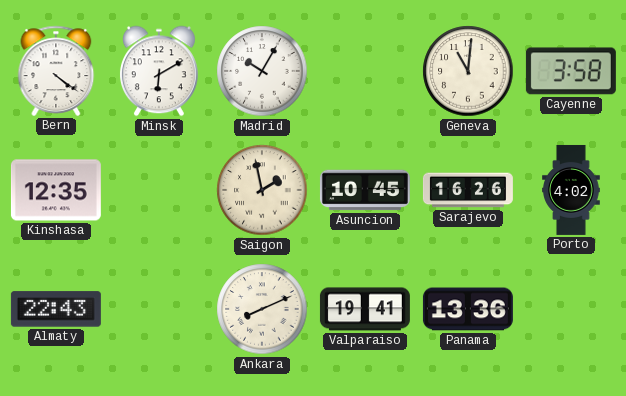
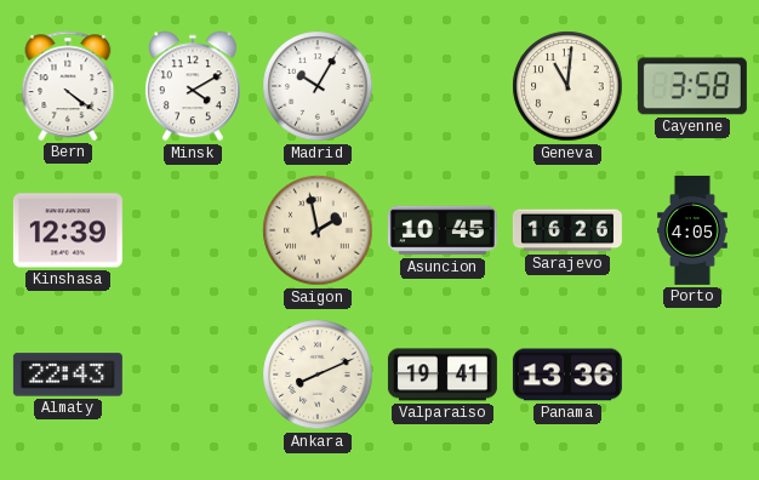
Minsk: 6:10 -> 4:10
Kinshasa: 12:35 -> 12:39
Porto: 4:02 -> 4:05
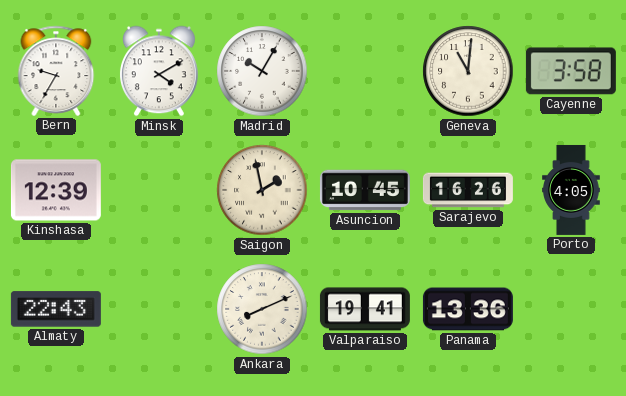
Bern: 4:21 -> 9:35
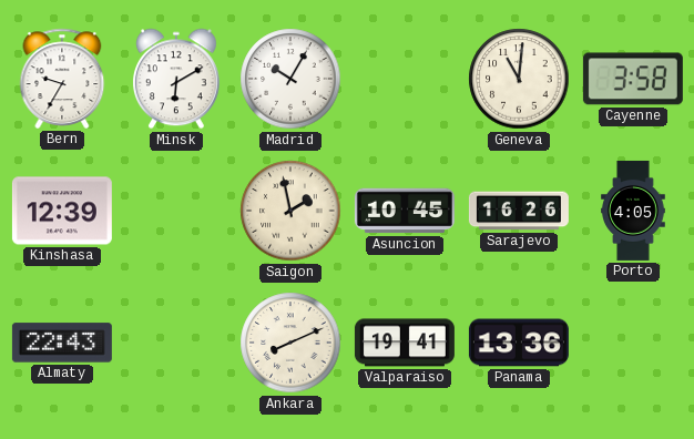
Minsk: 4:10 -> 6:10
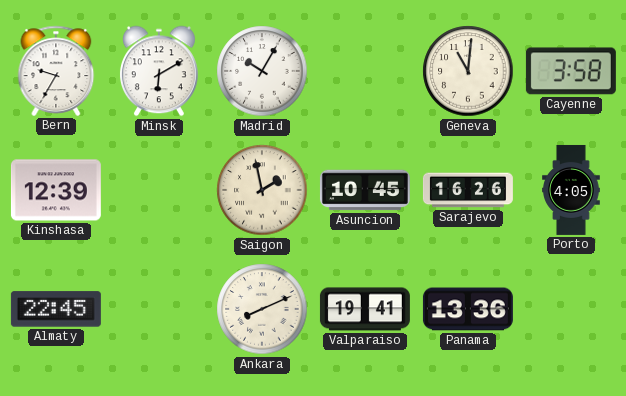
Almaty: 22:43 -> 22:45
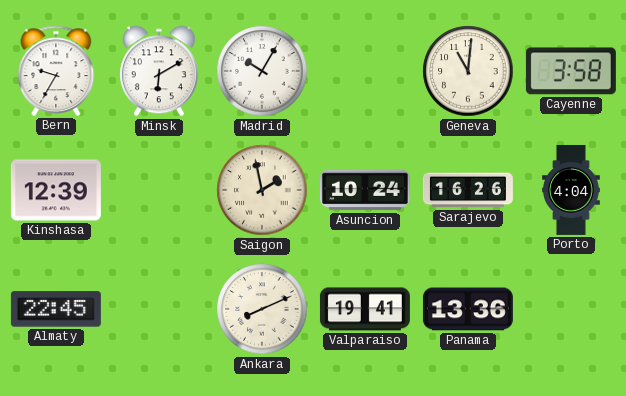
Asuncion: 10:45 -> 10:24
Porto: 4:05 -> 4:04
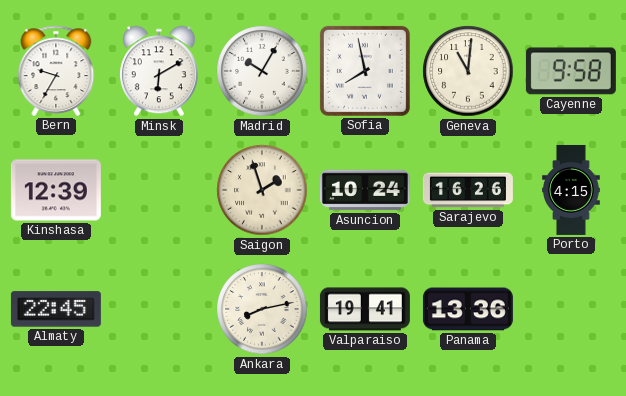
Sofia: none -> 7:58
Cayenne: 3:58 -> 9:58
Saigon: 1:58 -> 1:57
Porto: 4:04 -> 4:15
Ankara: 8:11 -> 8:13
